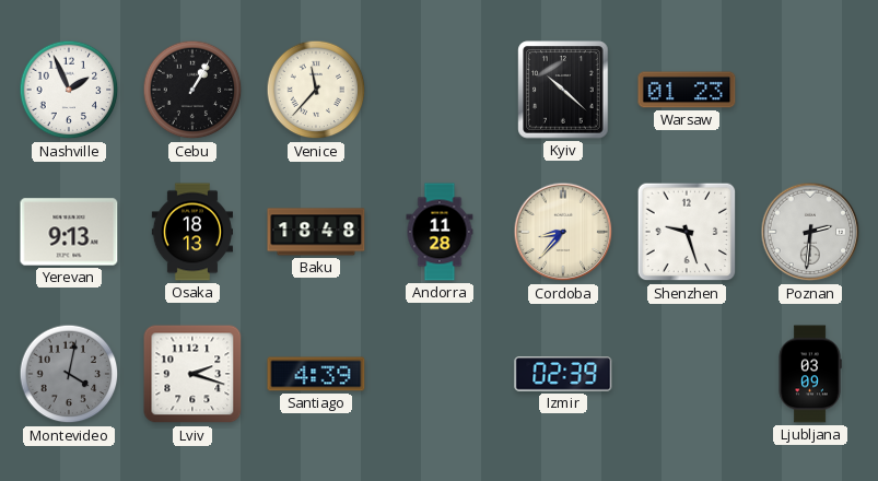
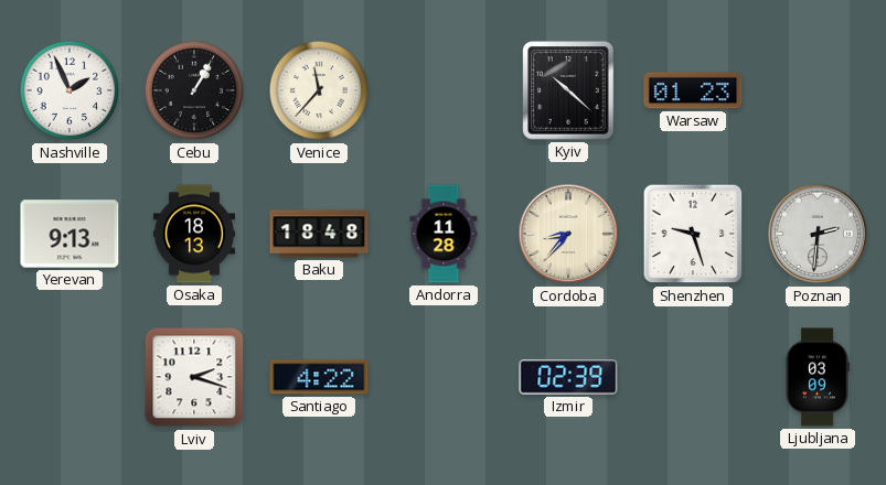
Montevideo: 4:02 -> none
Santiago: 4:39 -> 4:22
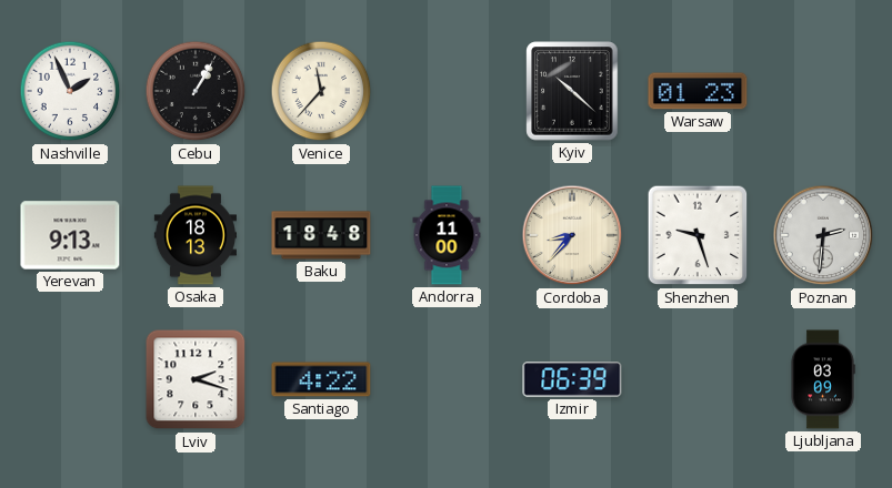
Andorra: 11:28 -> 11:00
Izmir: 02:39 -> 06:39
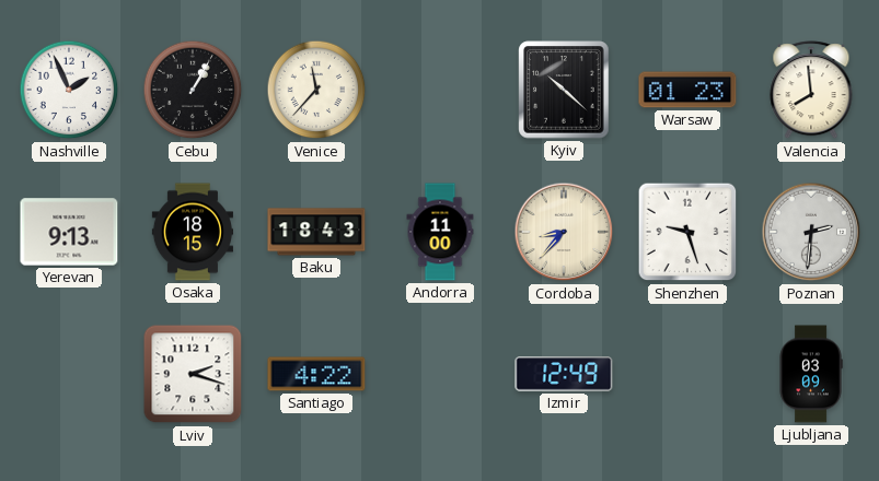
Valencia: none -> 7:59
Osaka: 18:13 -> 18:15
Baku: 18:48 -> 18:43
Izmir: 06:39 -> 12:49
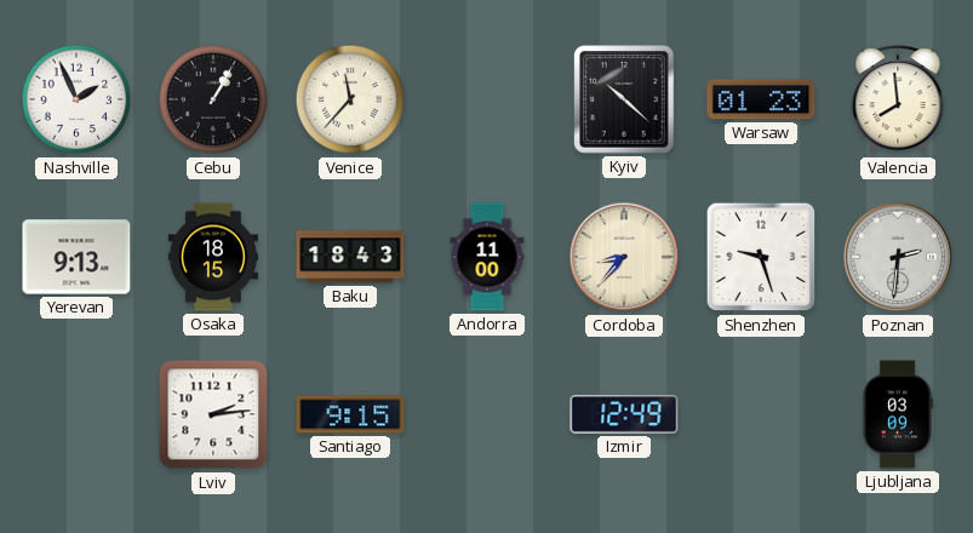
Lviv: 2:18 -> 2:14
Santiago: 4:22 -> 9:15
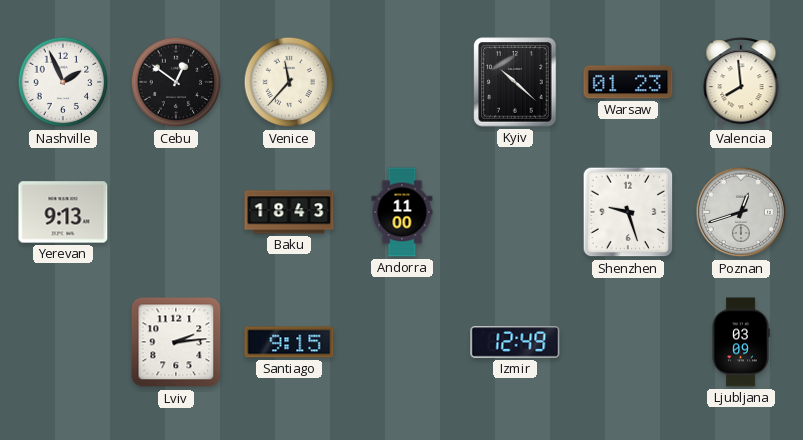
Cebu: 1:05 -> 12:51
Osaka: 18:15 -> none
Cordoba: 8:37 -> none
Poznan: 2:31 -> 12:42
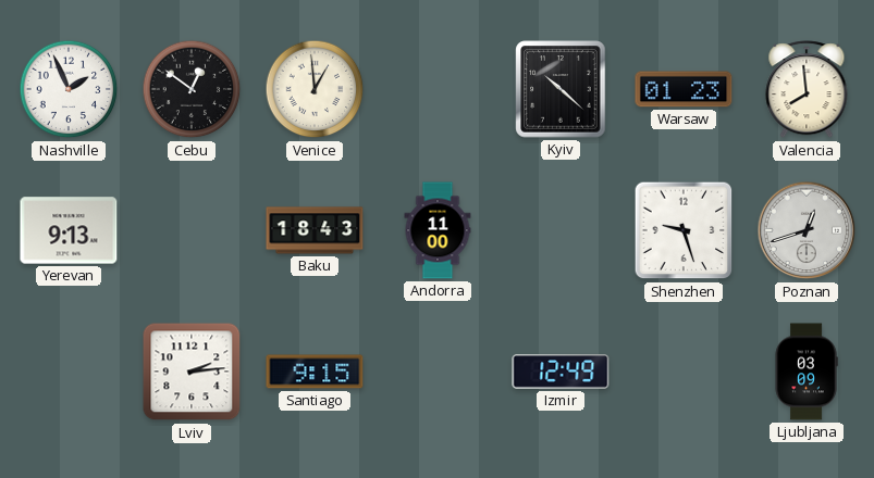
Venice: 11:37 -> 12:59
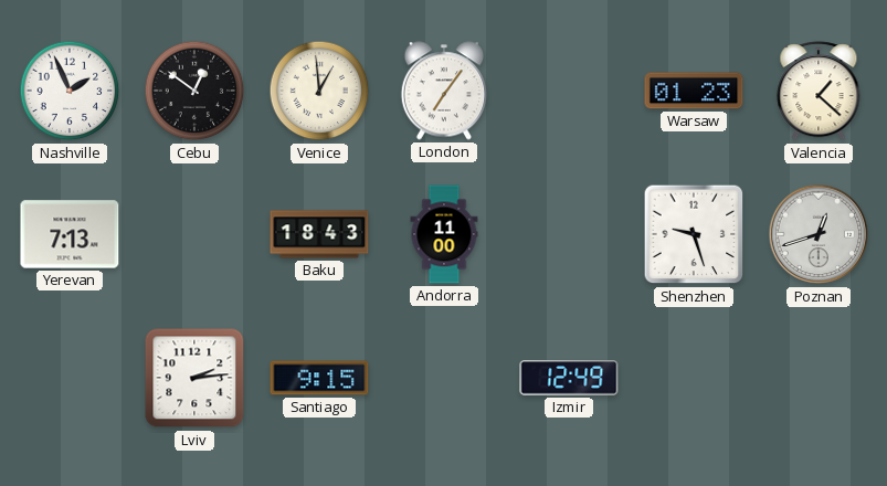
London: none -> 7:06
Kyiv: 10:22 -> none
Valencia: 7:59 -> 1:22
Yerevan: 9:13 -> 7:13
Ljubljana: 03:09 -> none
